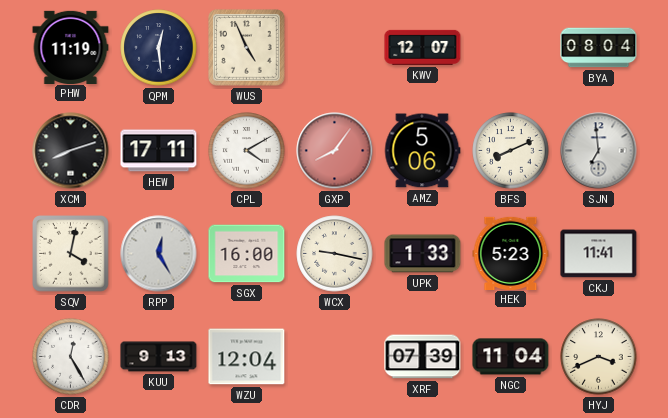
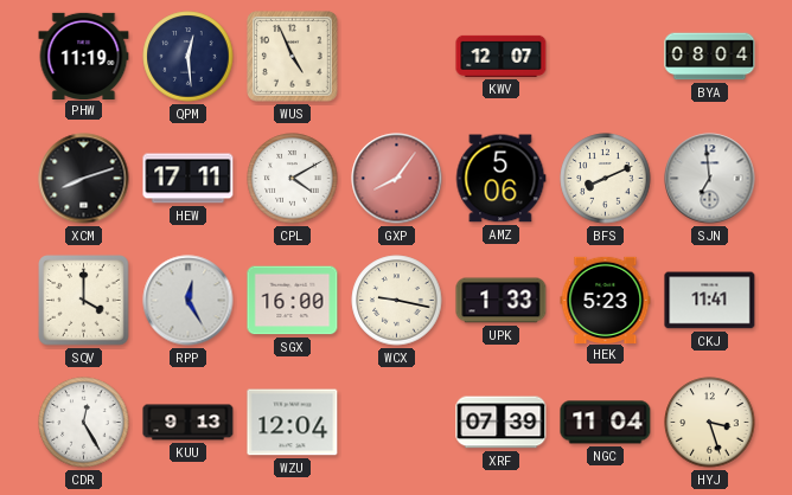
SQV: 4:02 -> 4:00
HYJ: 3:41 -> 3:27
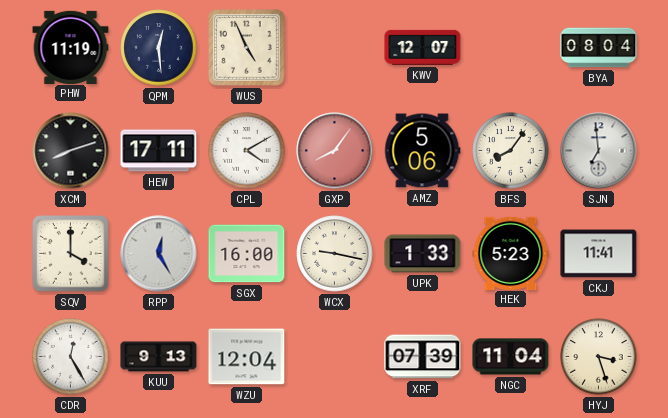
BFS: 8:11 -> 8:06
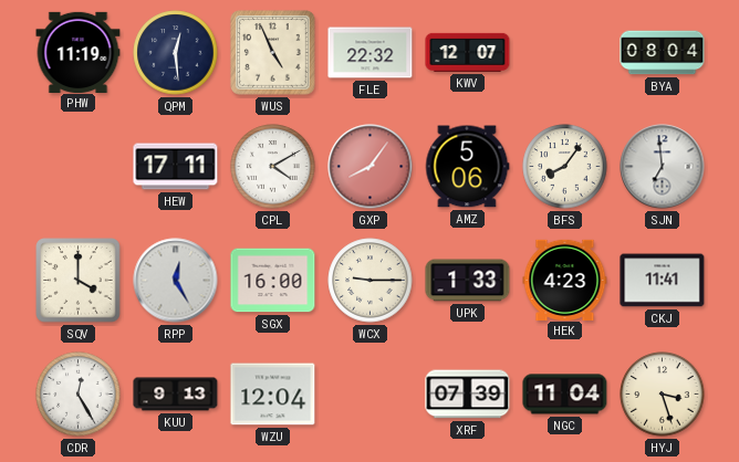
FLE: none -> 22:32
XCM: 8:12 -> none
WCX: 9:17 -> 9:15
HEK: 5:23 -> 4:23
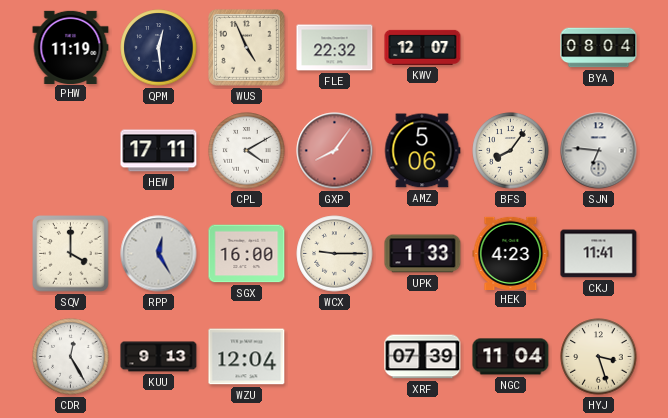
SJN: 6:59 -> 6:46
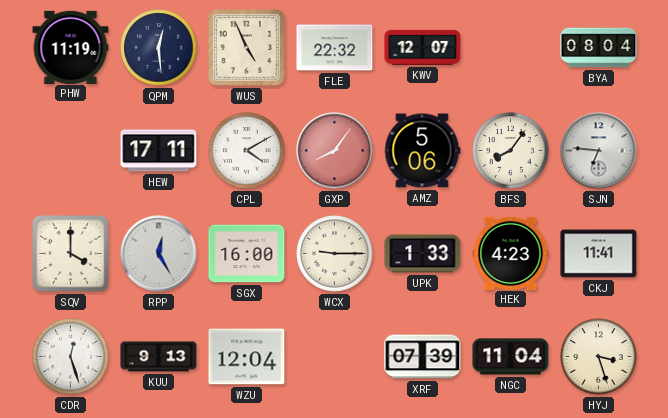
CDR: 12:25 -> 12:27
